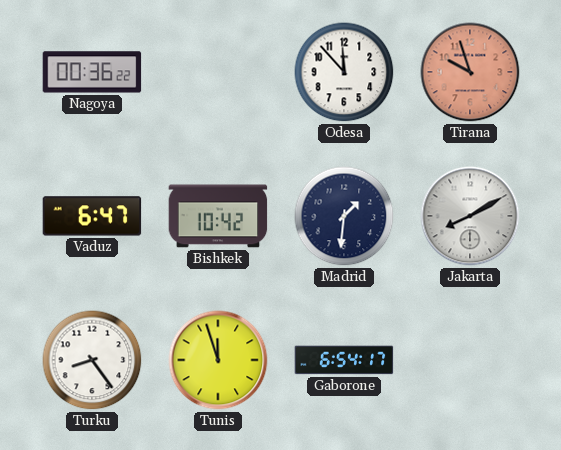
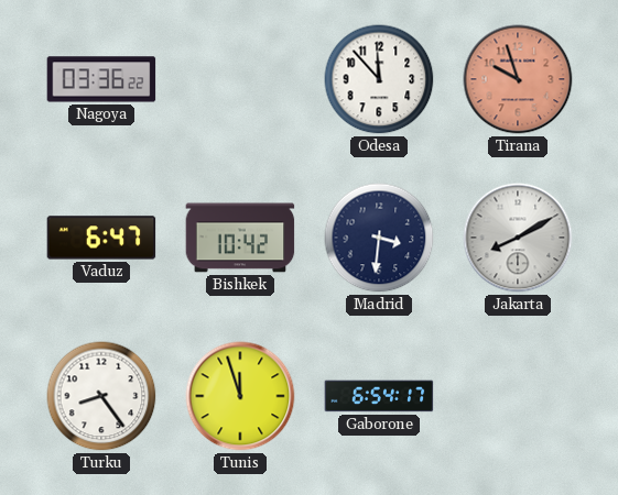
Nagoya: 00:36 -> 03:36
Madrid: 1:31 -> 3:31
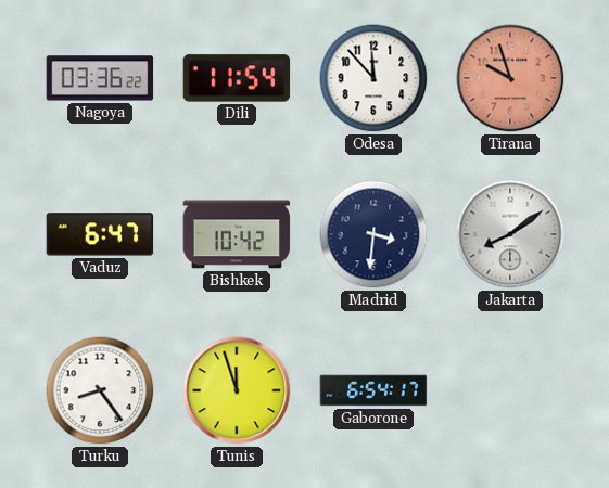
Dili: none -> 11:54
Jakarta: 8:10 -> 8:09
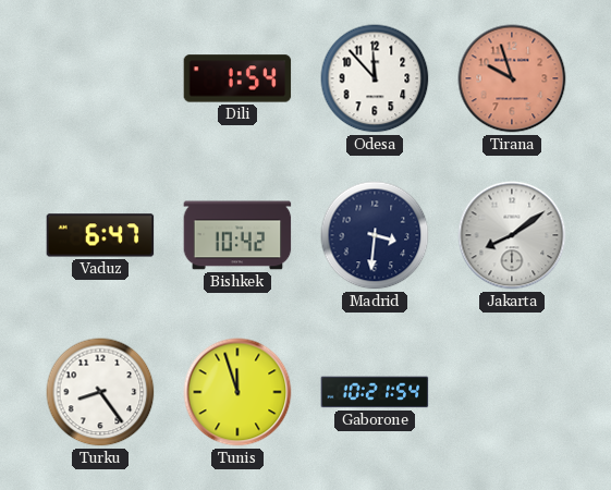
Nagoya: 03:36 -> none
Dili: 11:54 -> 1:54
Gaborone: 6:54 -> 10:21
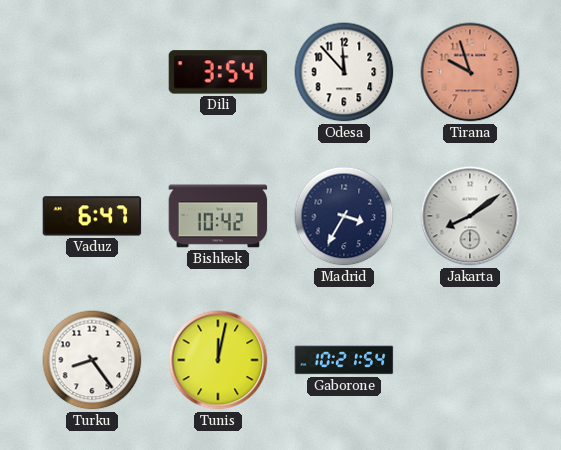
Dili: 1:54 -> 3:54
Madrid: 3:31 -> 3:35
Tunis: 11:57 -> 12:02
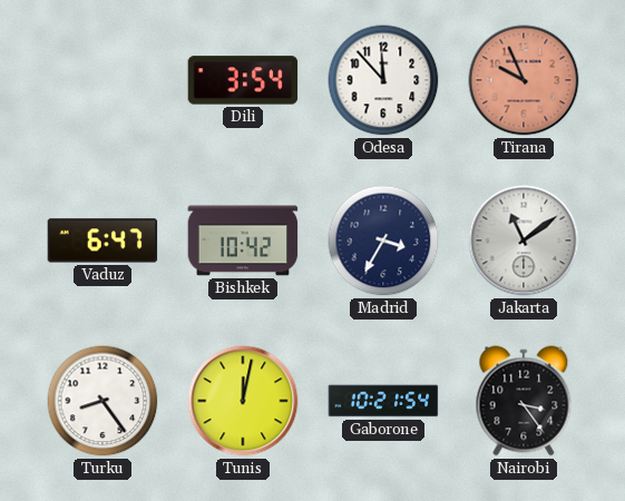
Tirana: 9:57 -> 9:56
Jakarta: 8:09 -> 11:09
Nairobi: none -> 3:24
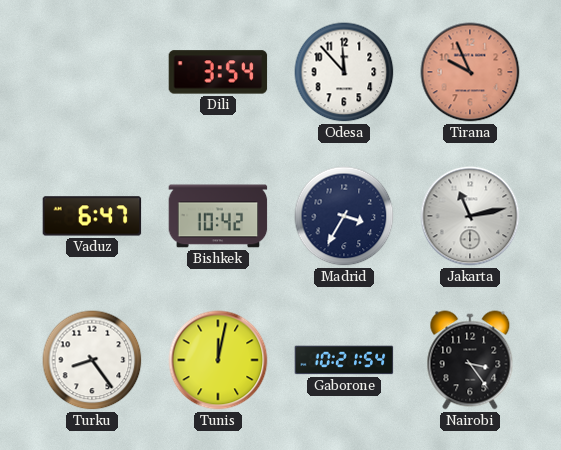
Jakarta: 11:09 -> 11:13
